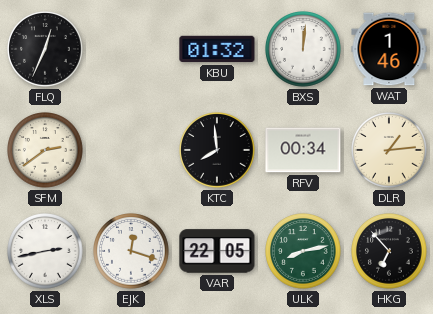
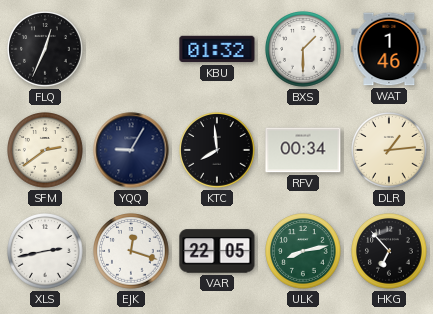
BXS: 12:01 -> 1:30
YQQ: none -> 9:05
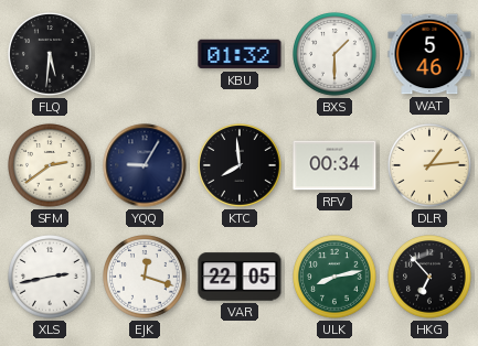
FLQ: 12:34 -> 5:31
WAT: 1:46 -> 5:46
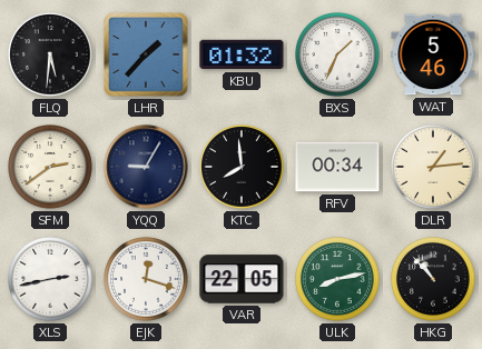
LHR: none -> 1:37
BXS: 1:30 -> 1:34
HKG: 6:53 -> 10:53
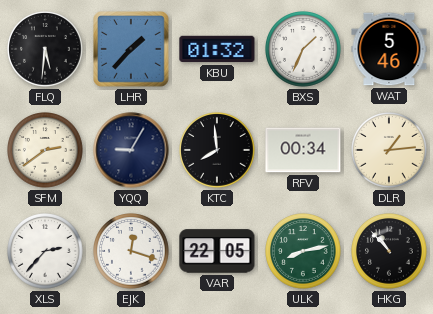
XLS: 2:43 -> 2:37
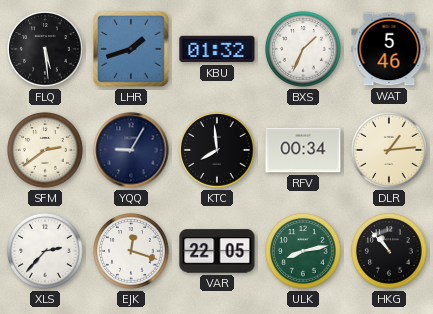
FLQ: 5:31 -> 5:29
LHR: 1:37 -> 1:42
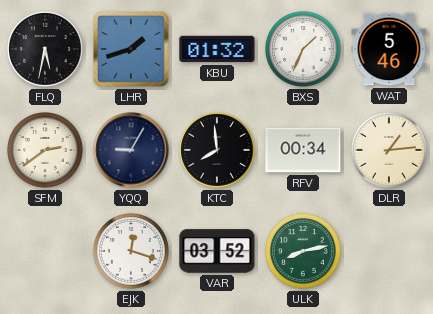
FLQ: 5:29 -> 5:32
XLS: 2:37 -> none
VAR: 22:05 -> 03:52
HKG: 10:53 -> none
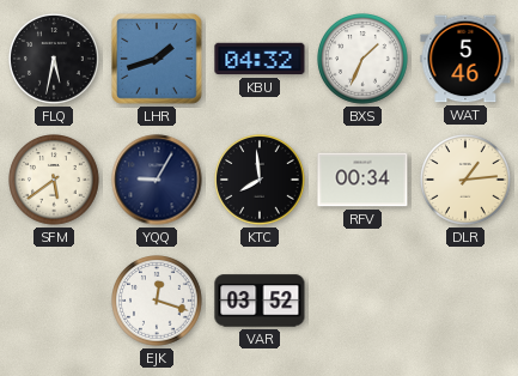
KBU: 01:32 -> 04:32
SFM: 2:39 -> 5:39
ULK: 8:13 -> none
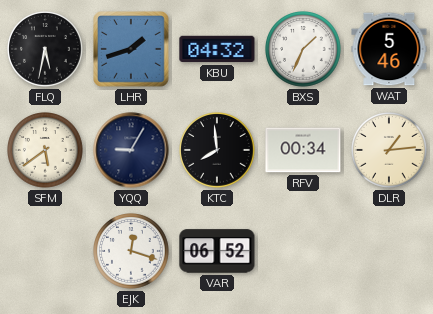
VAR: 03:52 -> 06:52
